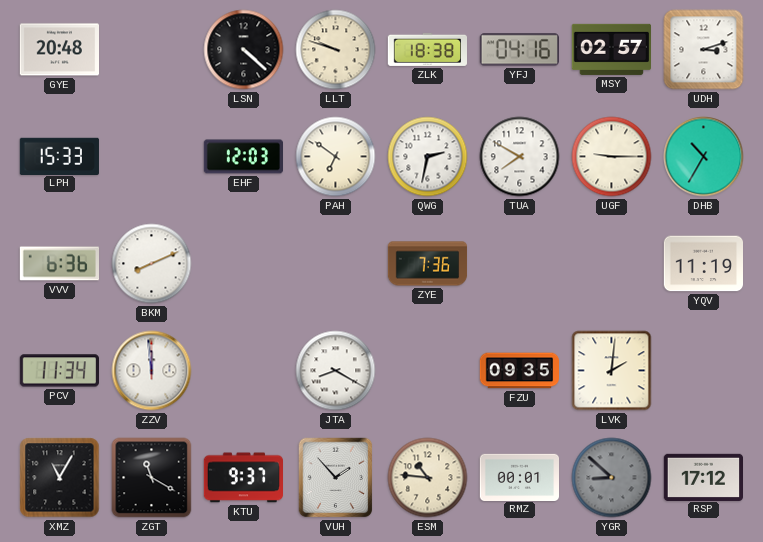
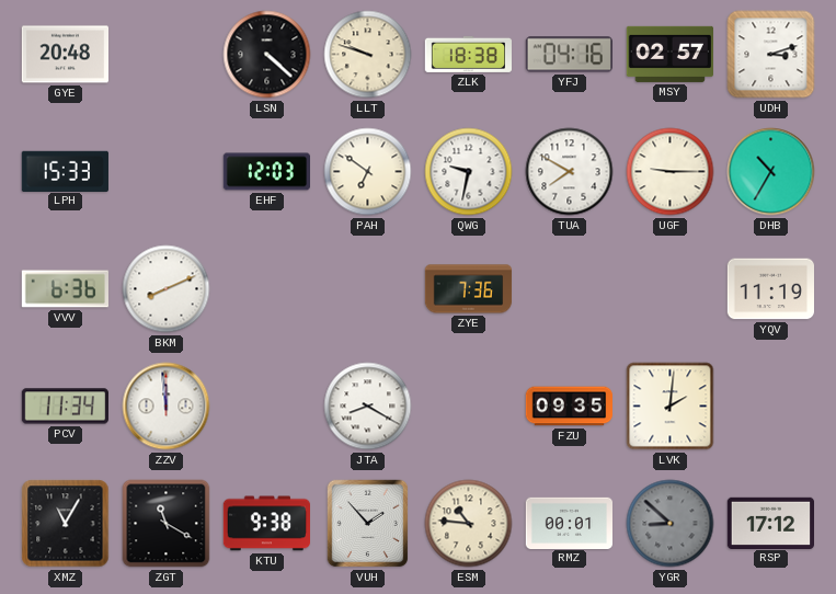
QWG: 2:32 -> 9:32
KTU: 9:37 -> 9:38
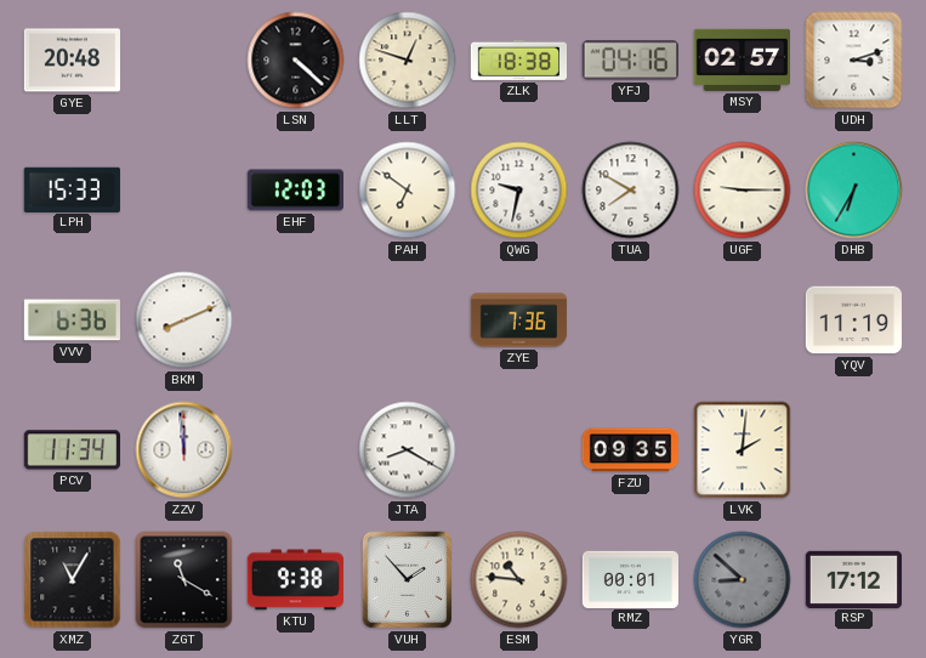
LLT: 9:48 -> 12:48
DHB: 10:35 -> 6:35
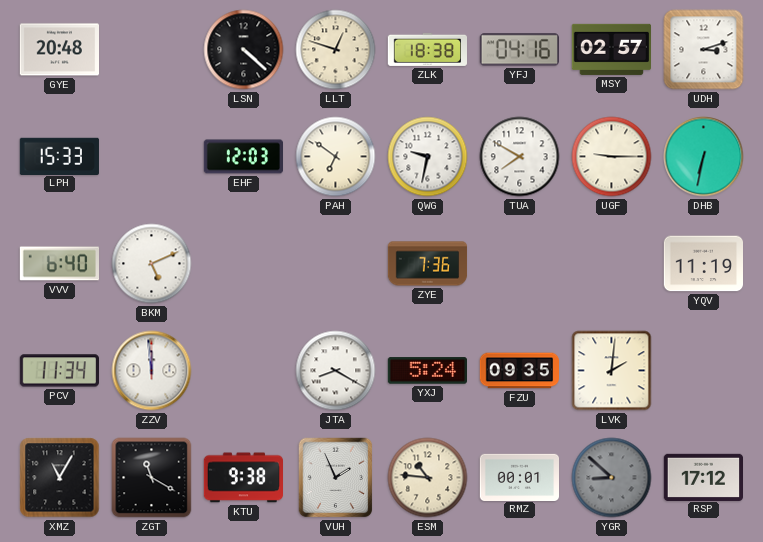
DHB: 6:35 -> 6:32
VVV: 6:36 -> 6:40
BKM: 8:11 -> 5:11
YXJ: none -> 5:24
VUH: 1:53 -> 1:56
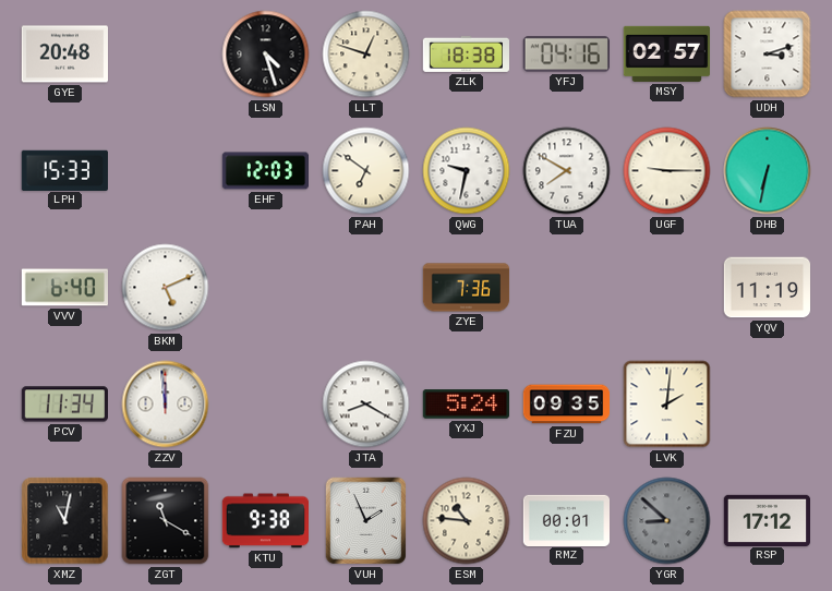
LSN: 4:22 -> 4:27
XMZ: 11:05 -> 11:02
